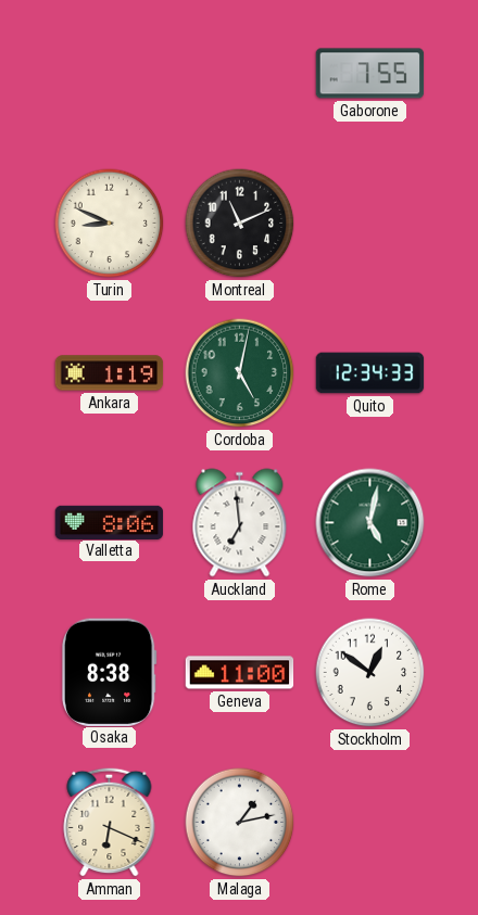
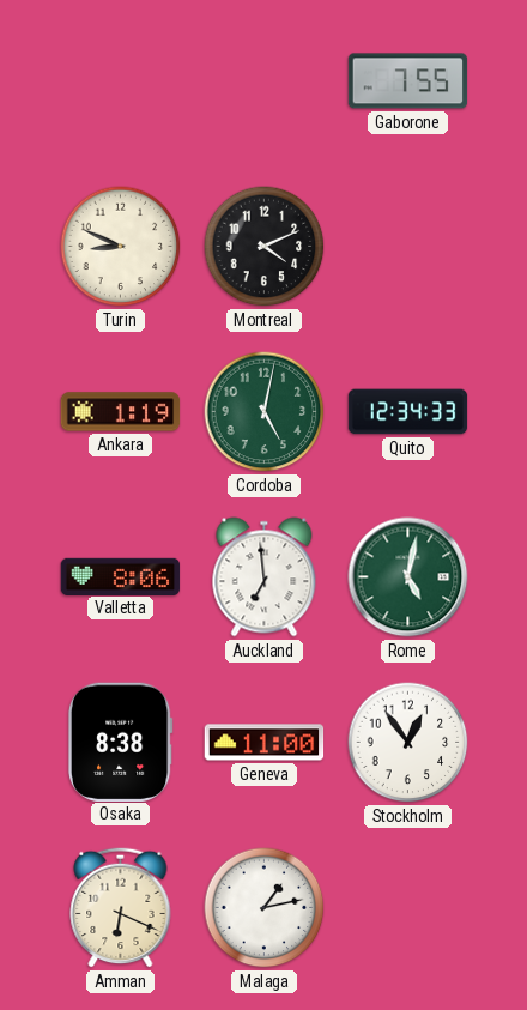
Montreal: 11:11 -> 4:11
Stockholm: 12:51 -> 12:54
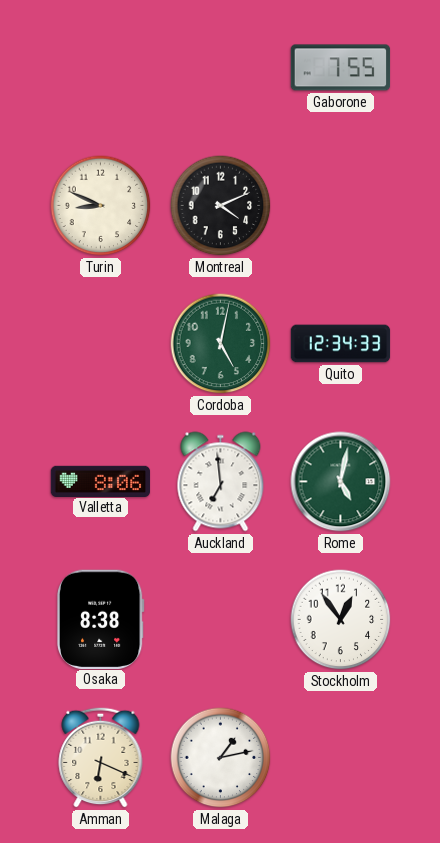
Ankara: 1:19 -> none
Geneva: 11:00 -> none
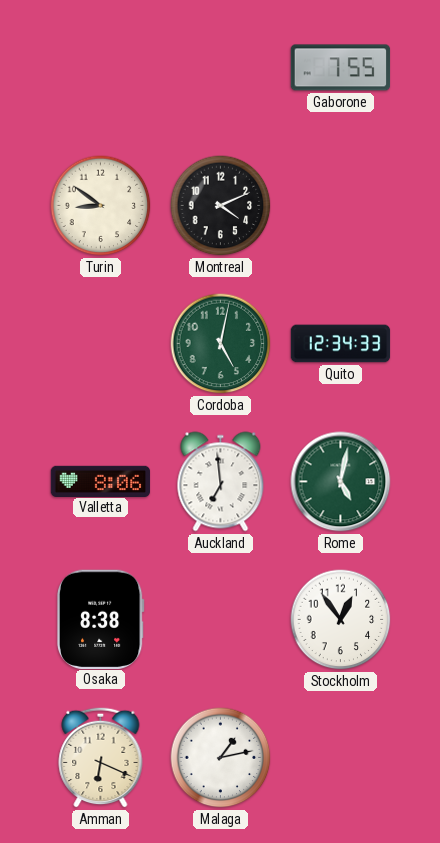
Turin: 8:49 -> 8:51
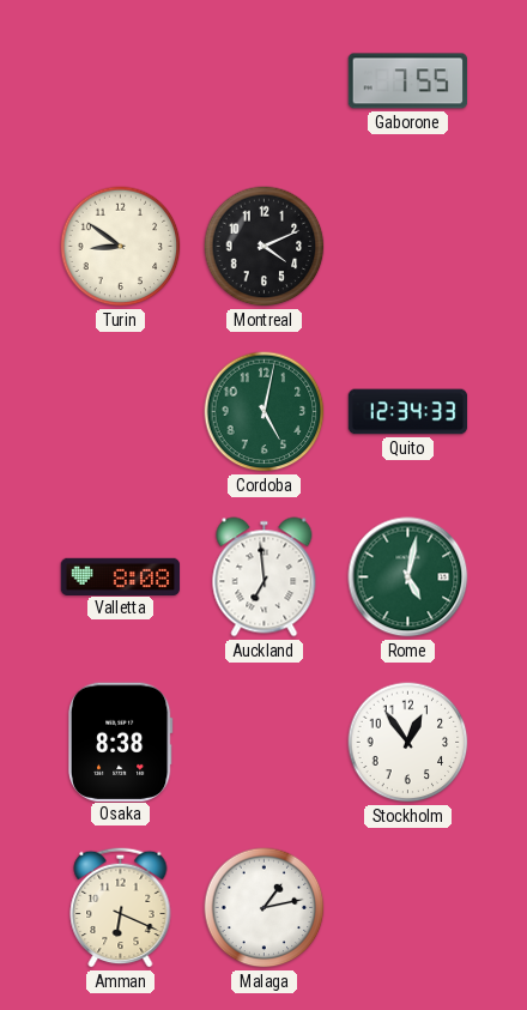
Valletta: 8:06 -> 8:08
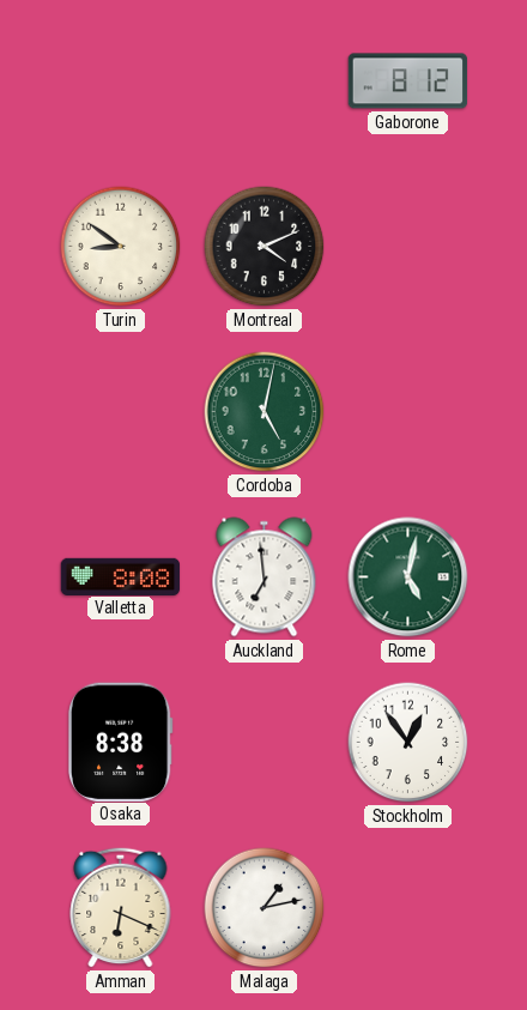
Gaborone: 7:55 -> 8:12
Quito: 12:34 -> none
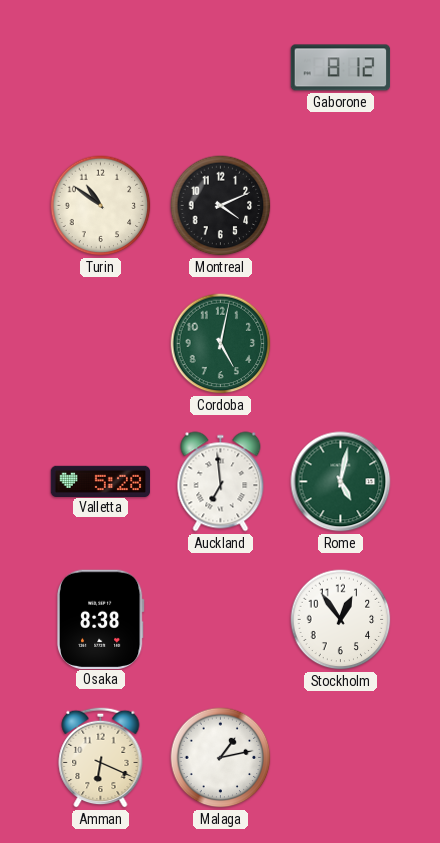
Turin: 8:51 -> 10:51
Valletta: 8:08 -> 5:28
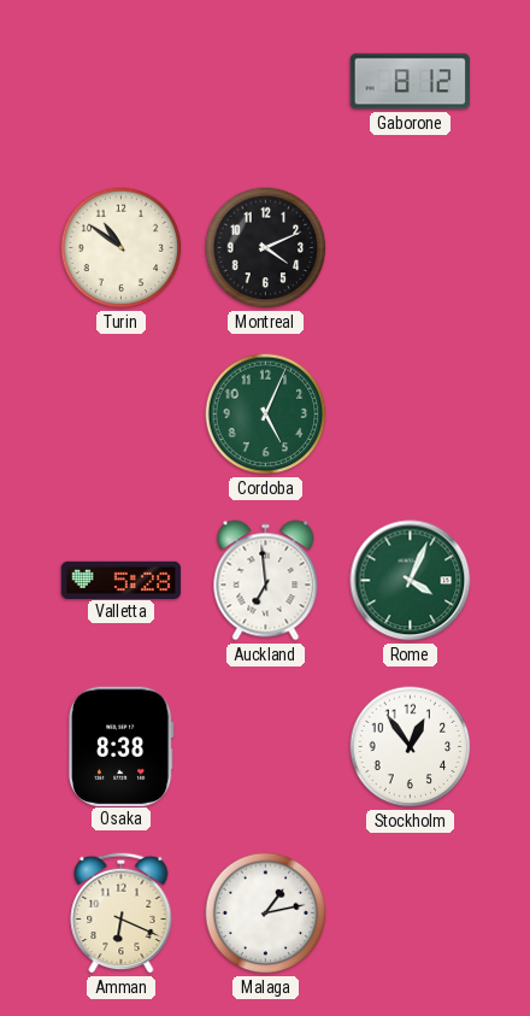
Cordoba: 5:02 -> 5:04
Rome: 5:02 -> 4:04
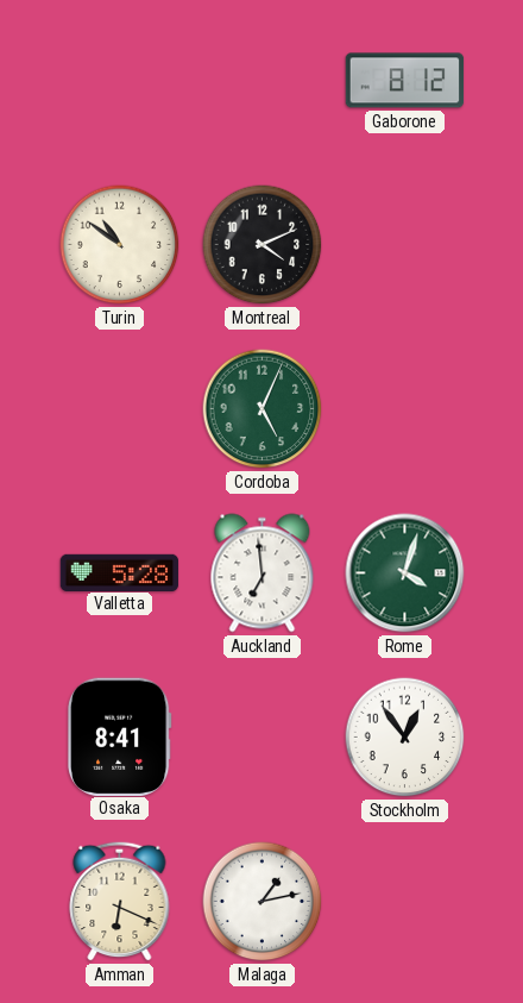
Rome: 4:04 -> 4:03
Osaka: 8:38 -> 8:41
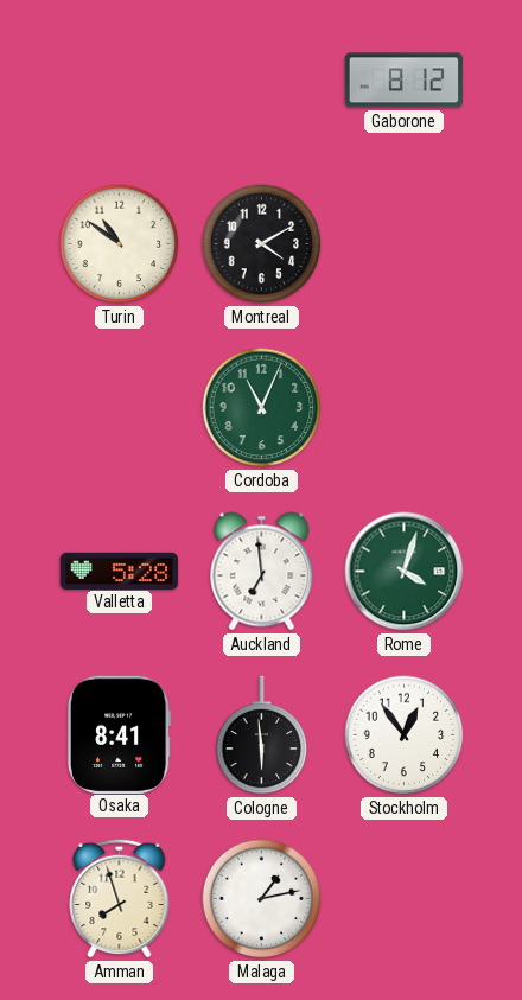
Montreal: 4:11 -> 4:10
Cordoba: 5:04 -> 11:04
Cologne: none -> 5:59
Amman: 6:19 -> 7:57
